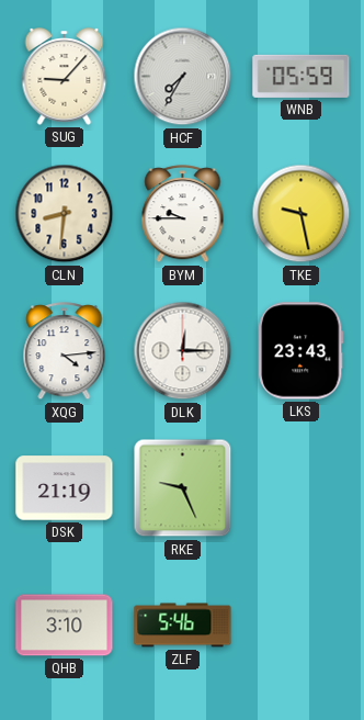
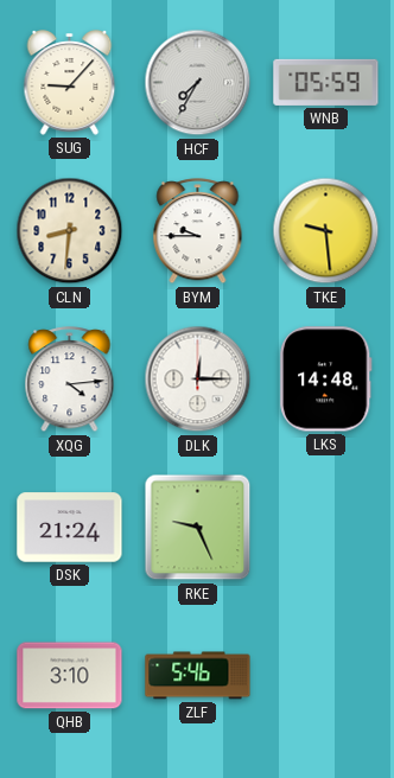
TKE: 9:28 -> 9:29
LKS: 23:43 -> 14:48
DSK: 21:19 -> 21:24
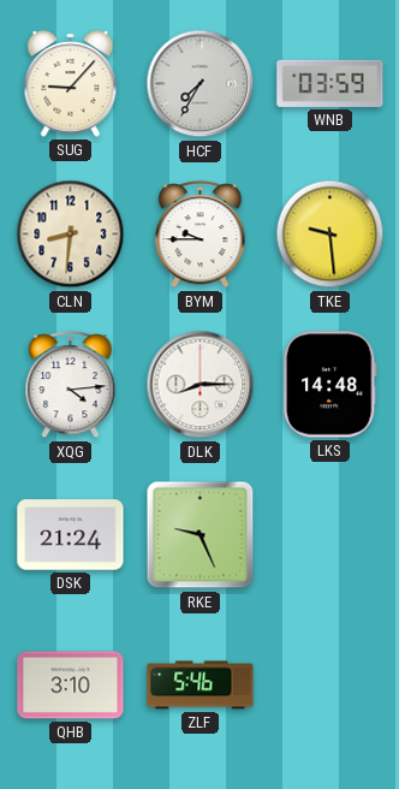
WNB: 05:59 -> 03:59
DLK: 12:15 -> 8:15
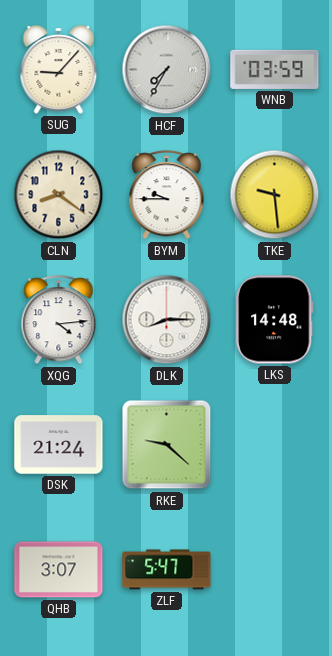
CLN: 8:31 -> 8:21
RKE: 9:26 -> 9:22
QHB: 3:10 -> 3:07
ZLF: 5:46 -> 5:47
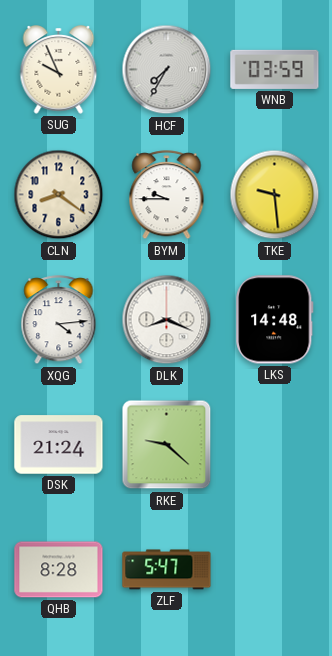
SUG: 9:07 -> 9:56
DLK: 8:15 -> 8:19
QHB: 3:07 -> 8:28
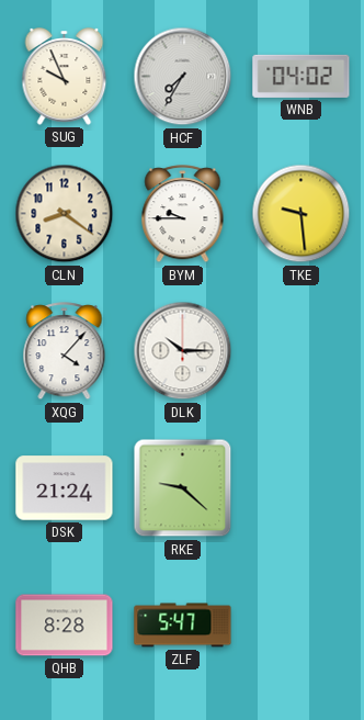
WNB: 03:59 -> 04:02
XQG: 4:14 -> 4:07
DLK: 8:19 -> 10:15
LKS: 14:48 -> none
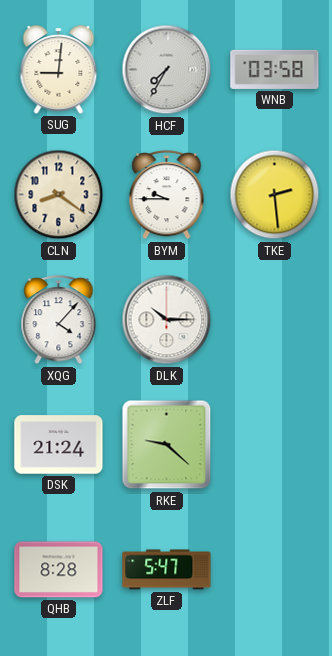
SUG: 9:56 -> 9:01
WNB: 04:02 -> 03:58
TKE: 9:29 -> 2:29
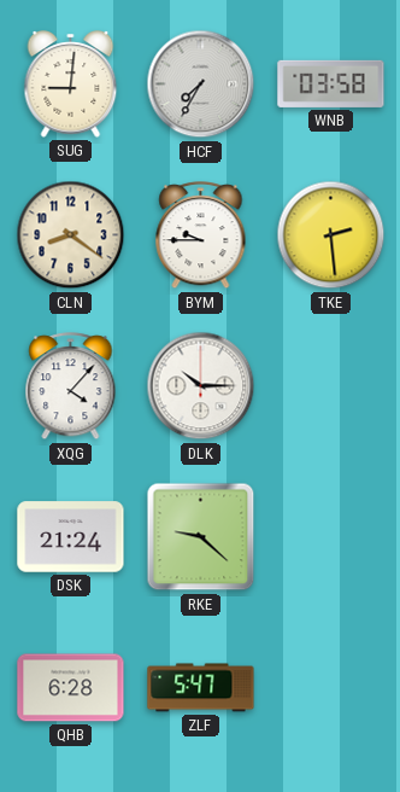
QHB: 8:28 -> 6:28
